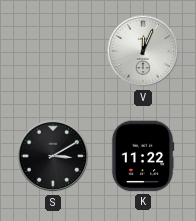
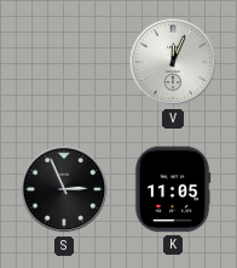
S: 3:10 -> 2:56
K: 11:22 -> 11:05
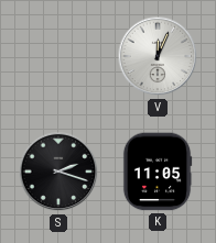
S: 2:56 -> 2:18
